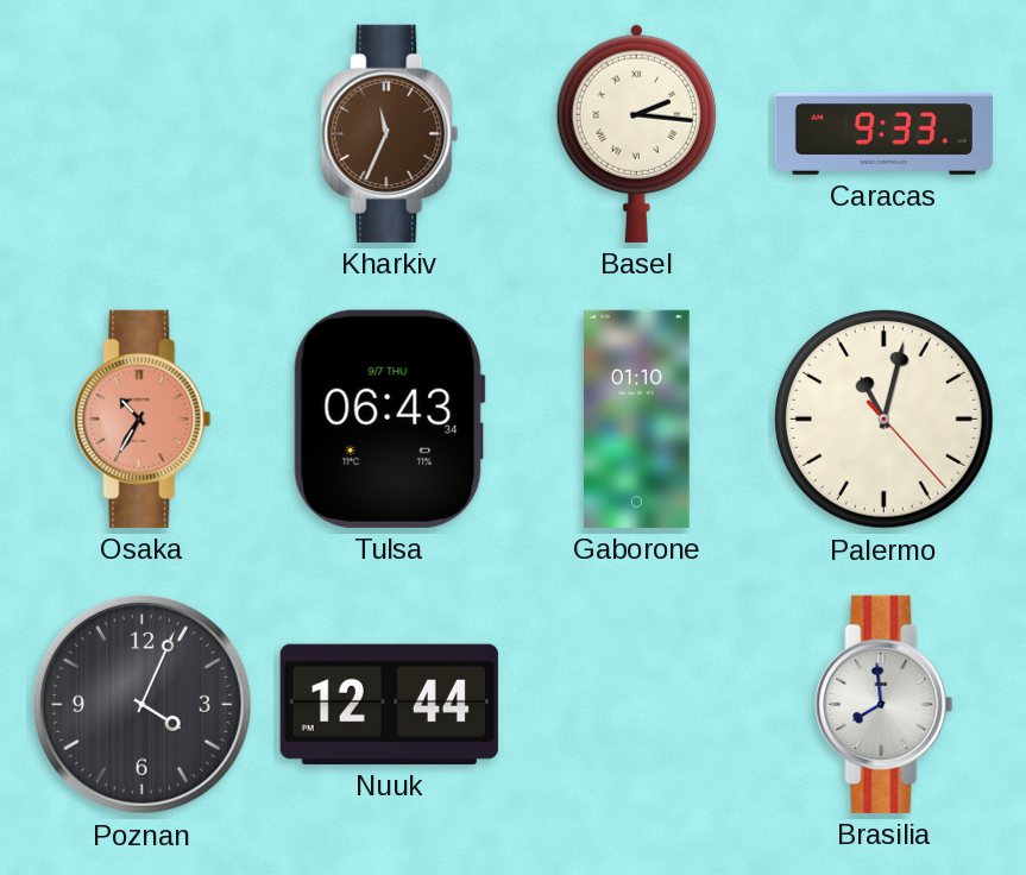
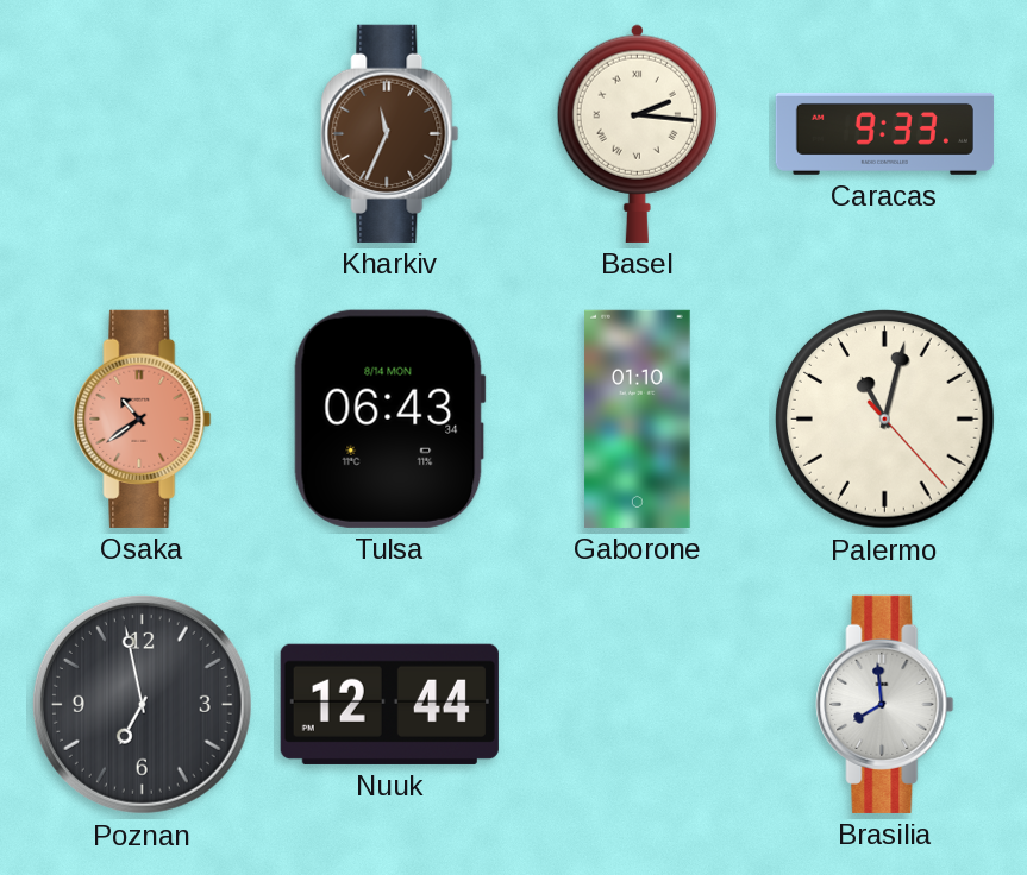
Osaka: 10:35 -> 10:39
Tulsa date: 9/7 THU -> 8/14 MON
Poznan: 4:04 -> 6:58
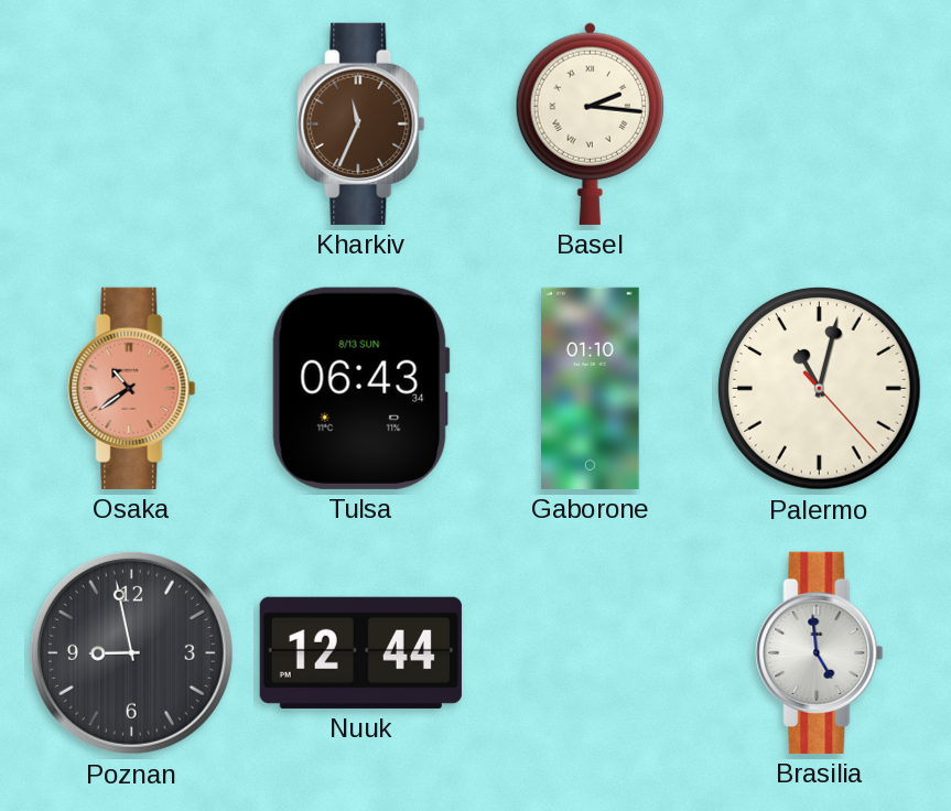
Caracas: 9:33 -> none
Tulsa date: 8/14 MON -> 8/13 SUN
Poznan: 6:58 -> 8:58
Brasilia: 7:59 -> 4:59
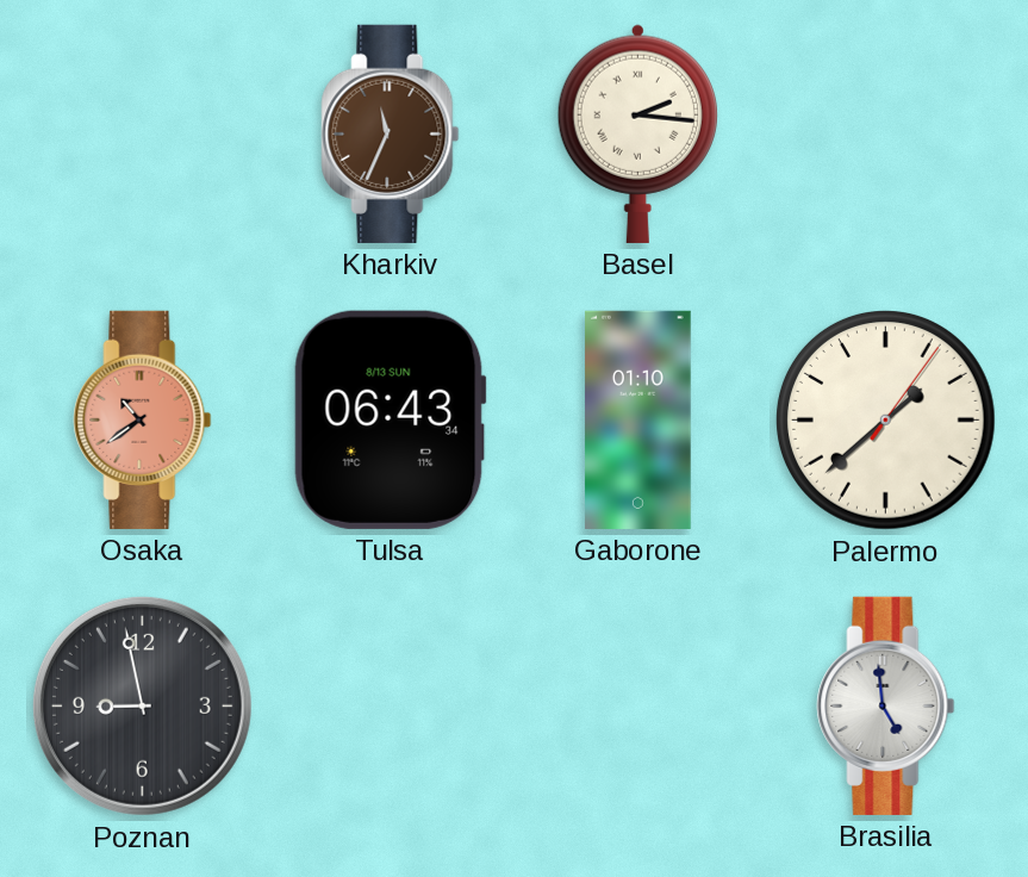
Palermo: 11:02 -> 1:38
Nuuk: 12:44 -> none
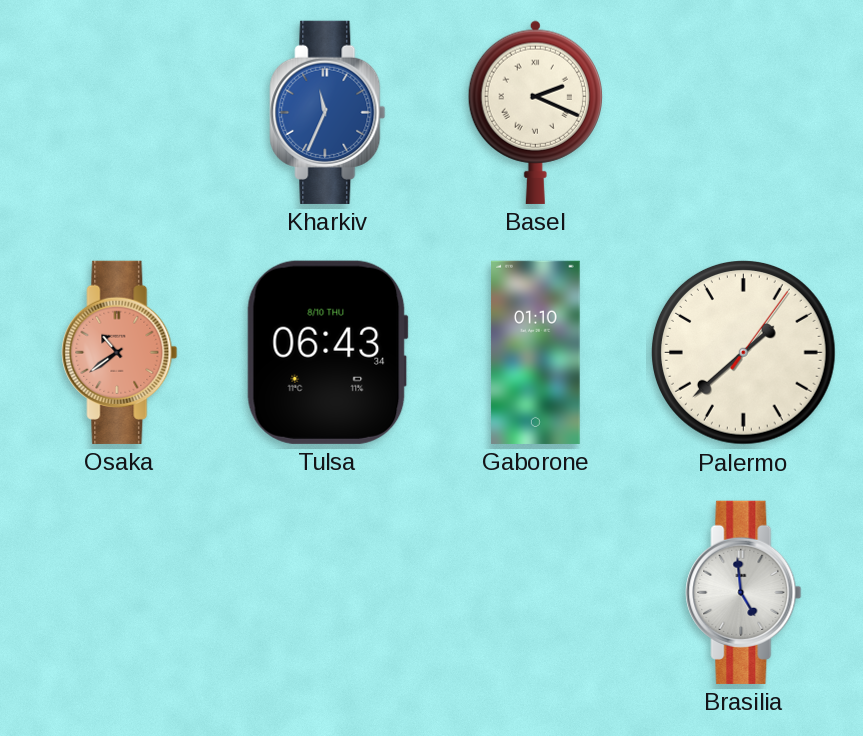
Kharkiv dial: brown -> blue
Basel: 2:16 -> 2:19
Tulsa date: 8/13 SUN -> 8/10 THU
Poznan: 8:58 -> none
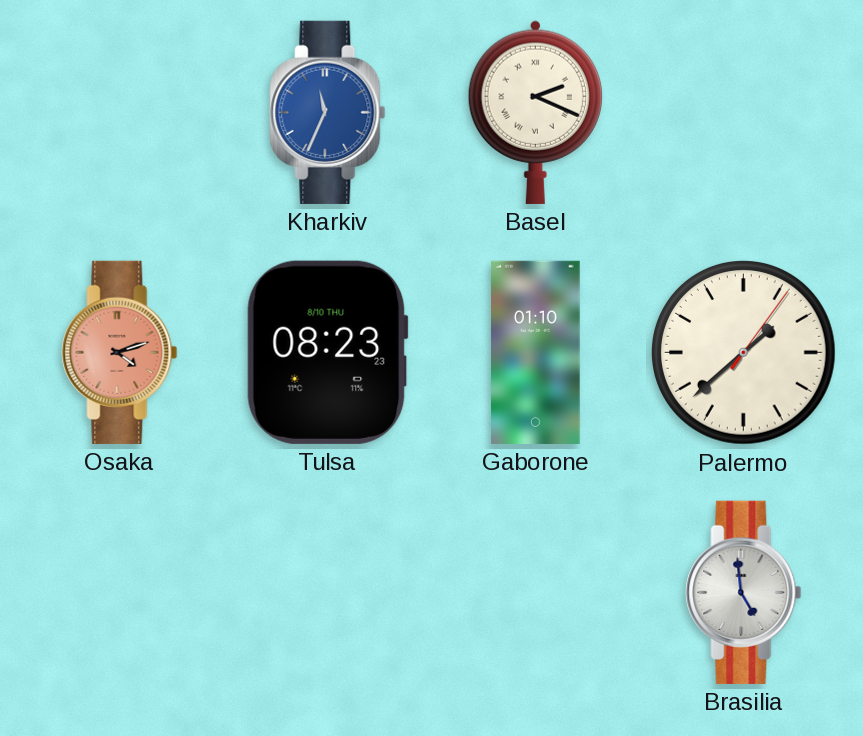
Osaka: 10:39 -> 4:12
Tulsa: 06:43 -> 08:23
